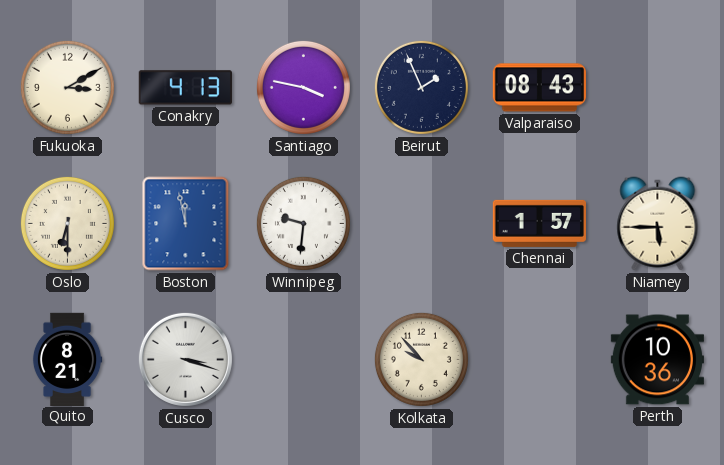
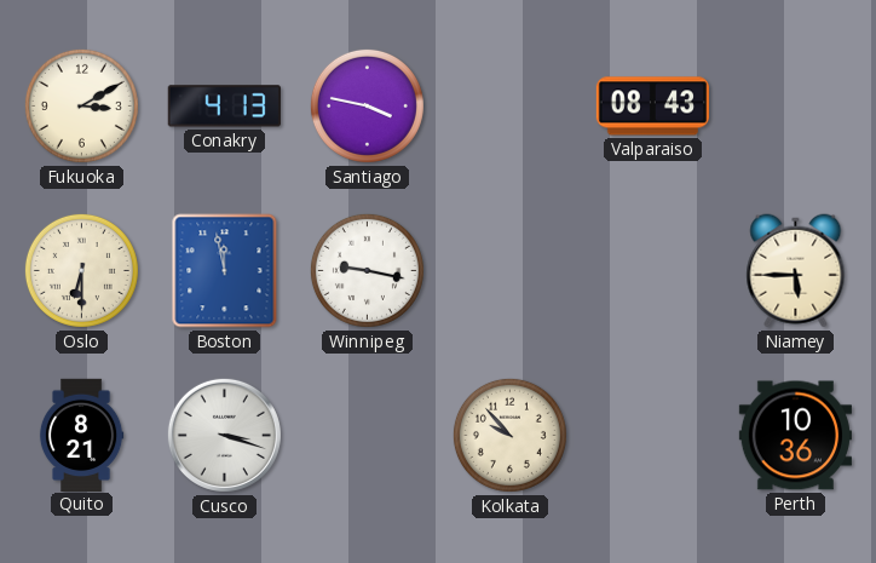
Beirut: 1:56 -> none
Winnipeg: 9:31 -> 9:17
Chennai: 1:57 -> none
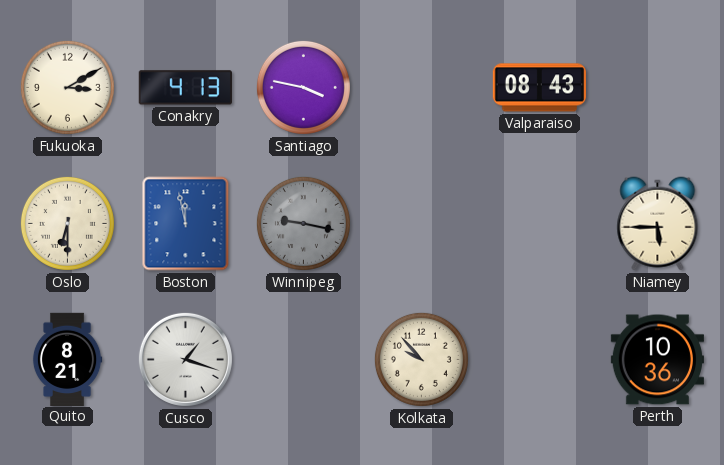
Winnipeg dial: white -> grey
Cusco: 3:18 -> 1:18
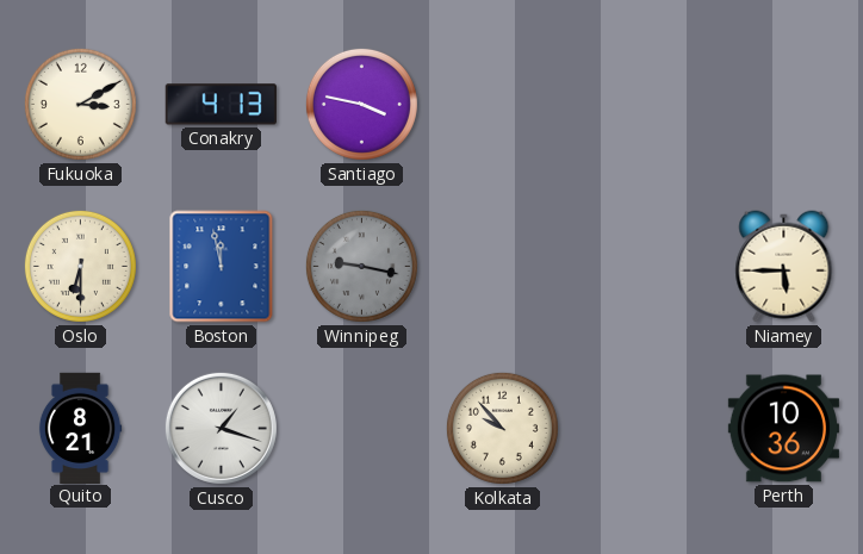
Valparaiso: 08:43 -> none
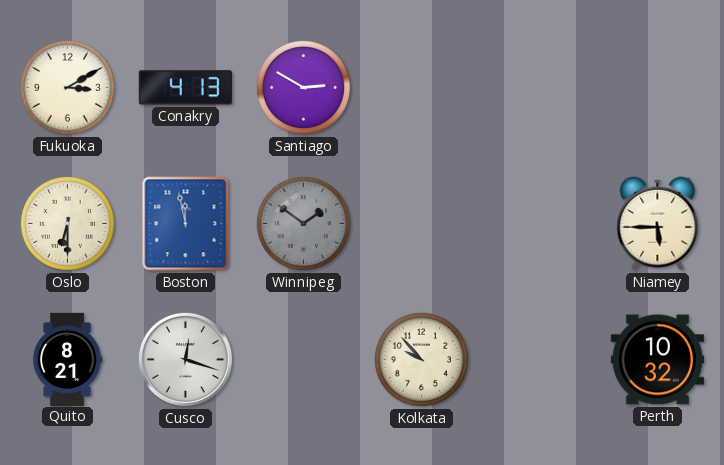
Santiago: 3:47 -> 2:50
Winnipeg: 9:17 -> 1:51
Cusco: 1:18 -> 12:18
Perth: 10:36 -> 10:32
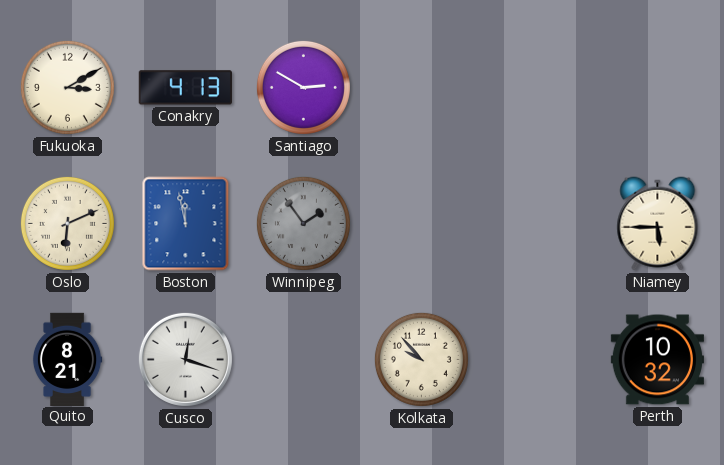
Oslo: 6:30 -> 6:11
Winnipeg: 1:51 -> 1:54
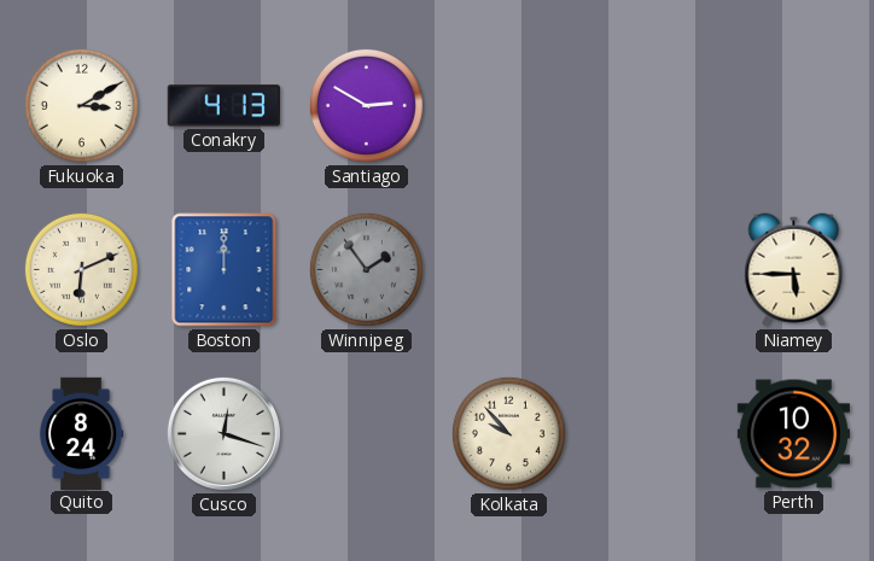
Boston: 11:58 -> 12:00
Quito: 8:21 -> 8:24
